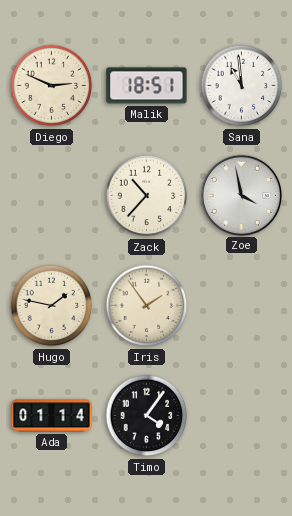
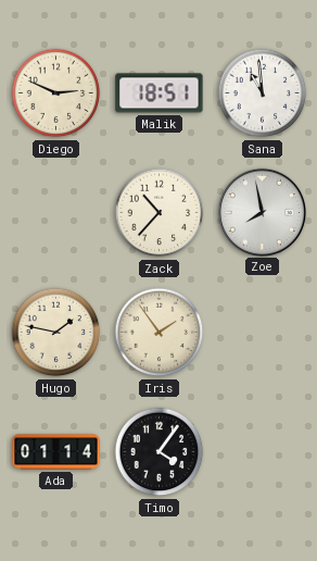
Zoe: 3:58 -> 7:58
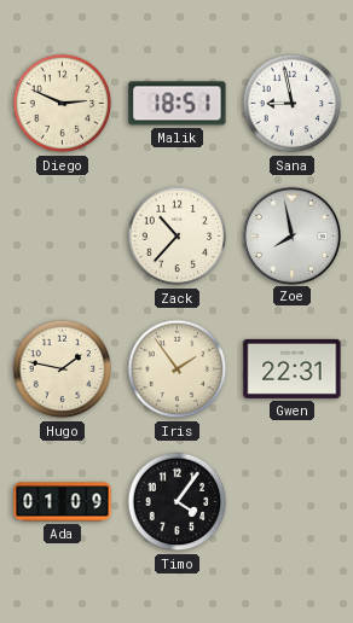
Sana: 10:59 -> 8:58
Gwen: none -> 22:31
Ada: 01:14 -> 01:09
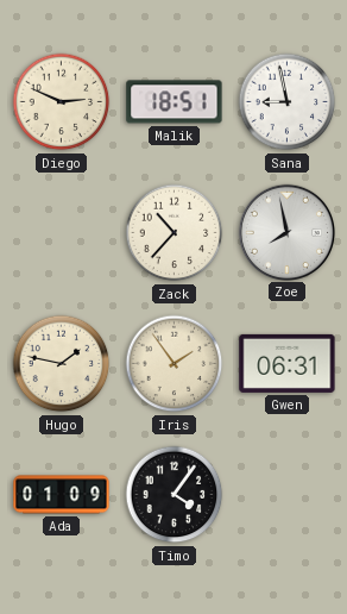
Gwen: 22:31 -> 06:31
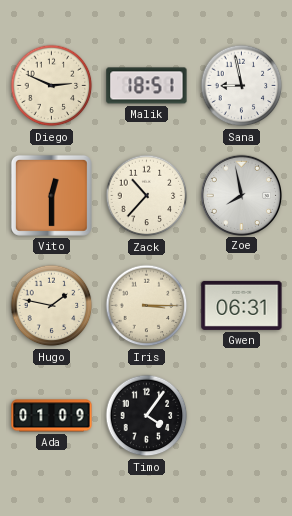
Vito: none -> 12:30
Iris: 1:54 -> 3:15
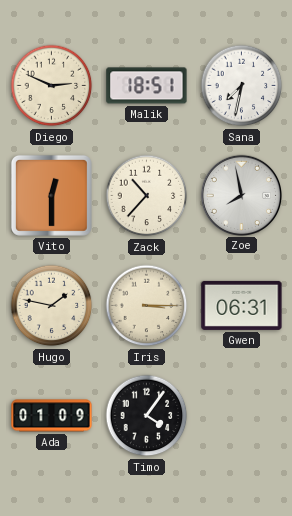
Sana: 8:58 -> 7:32
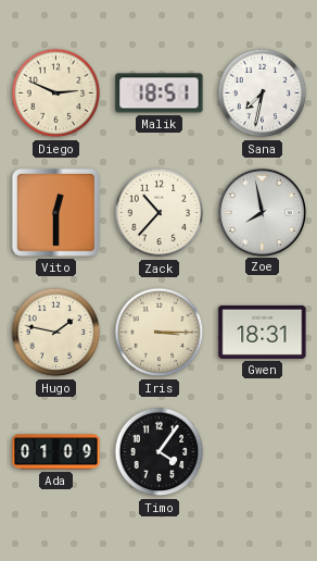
Gwen: 06:31 -> 18:31
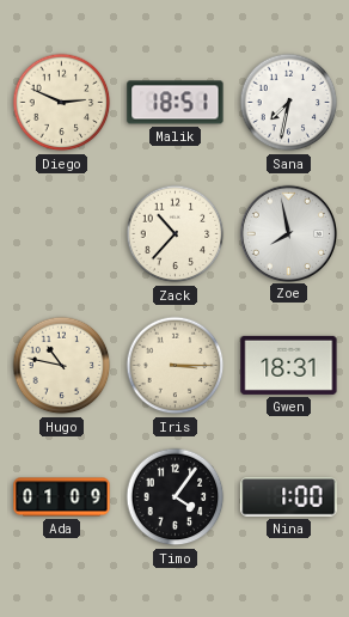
Vito: 12:30 -> none
Hugo: 1:47 -> 10:47
Nina: none -> 1:00
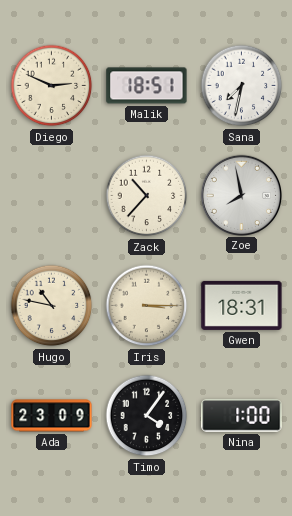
Ada: 01:09 -> 23:09
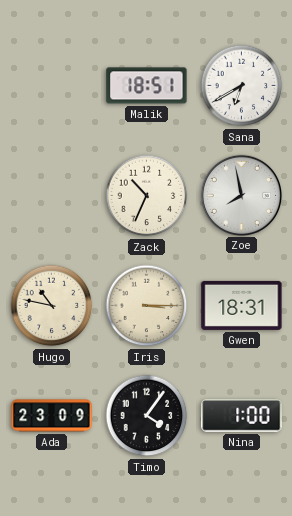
Diego: 2:49 -> none
Sana: 7:32 -> 6:40
Zack: 10:37 -> 10:34
